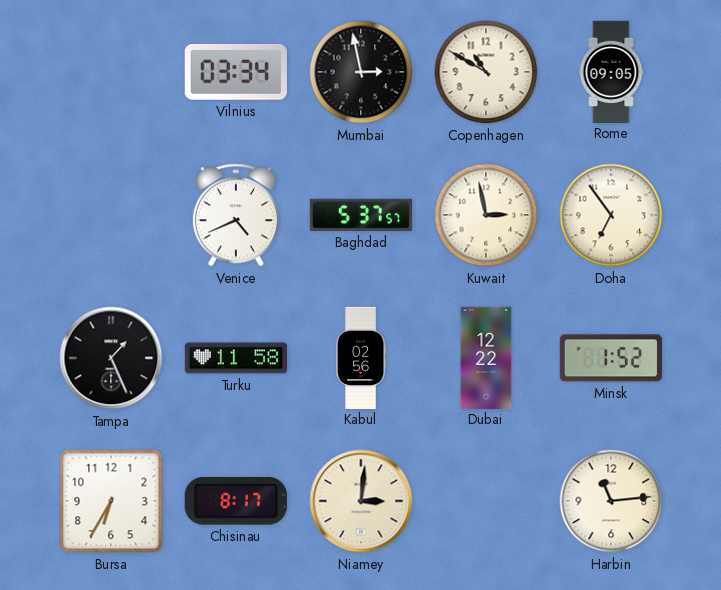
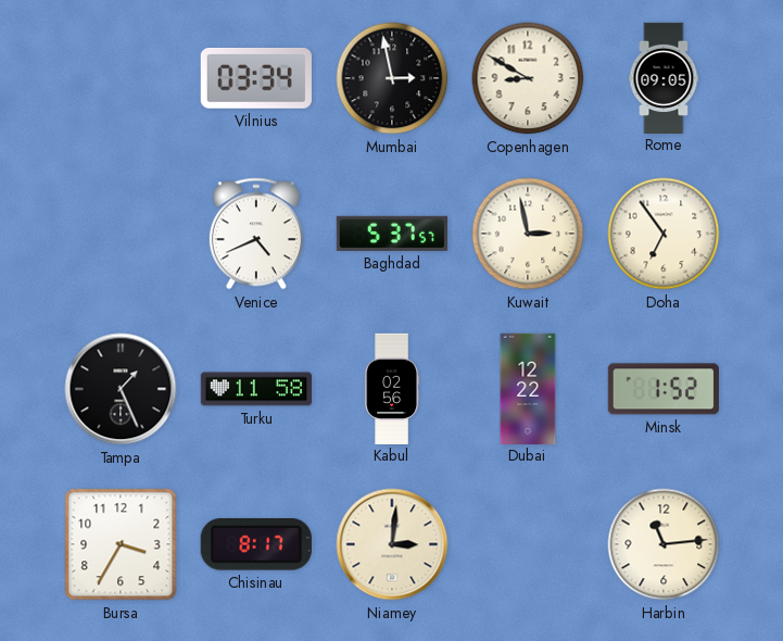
Copenhagen: 10:50 -> 8:50
Bursa: 6:35 -> 3:35
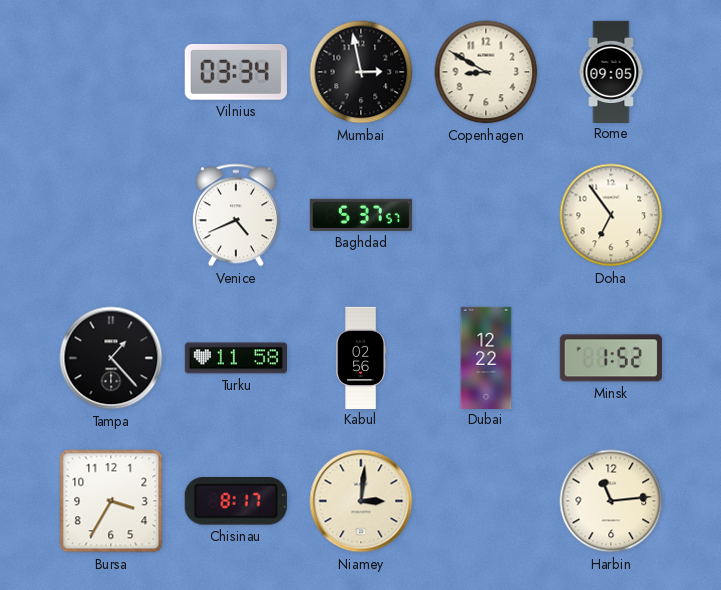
Kuwait: 2:58 -> none
Tampa: 1:26 -> 1:23
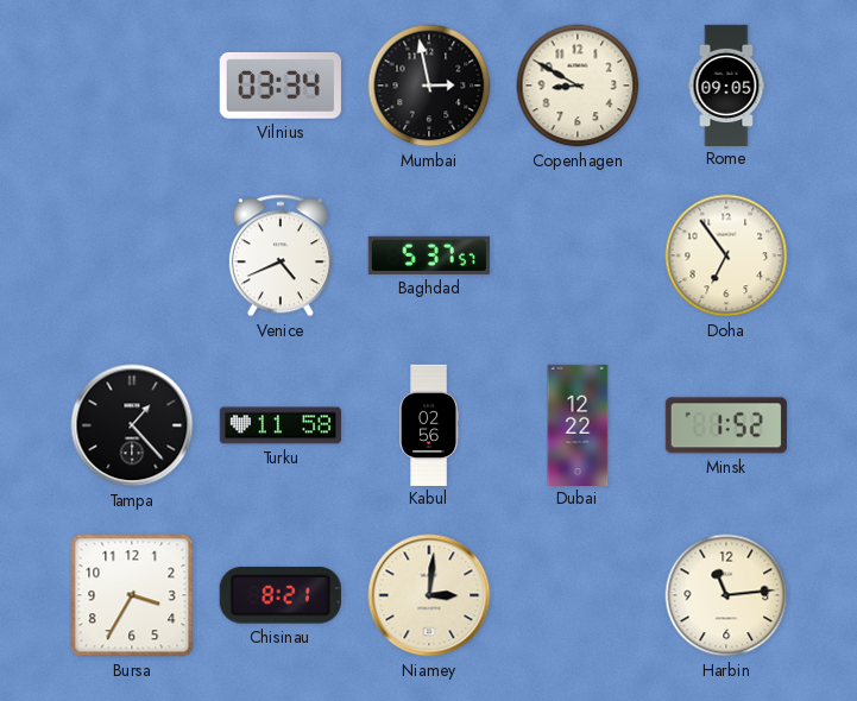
Chisinau: 8:17 -> 8:21
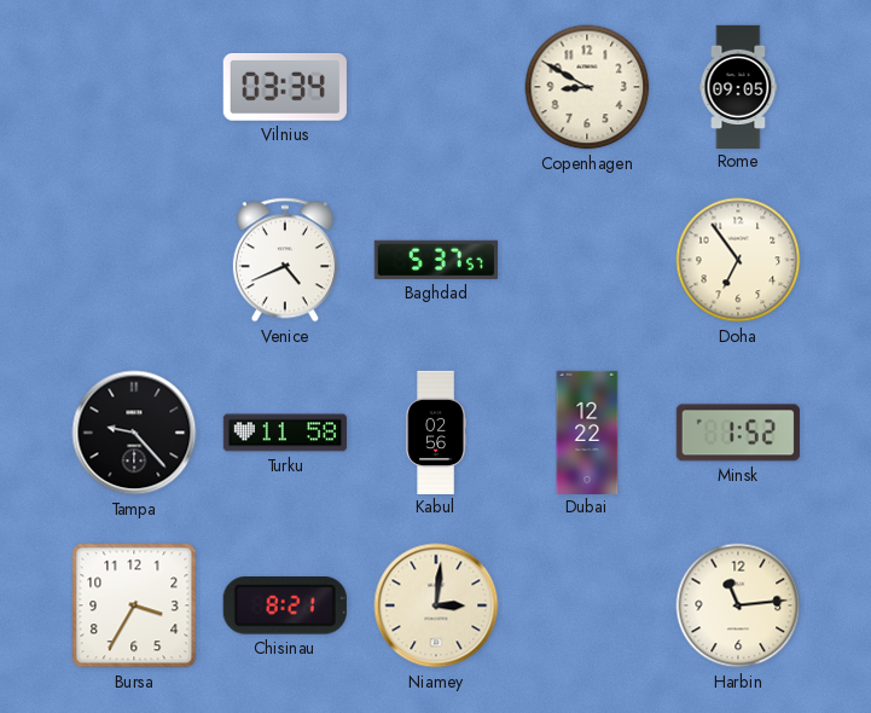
Mumbai: 2:58 -> none
Tampa: 1:23 -> 9:23
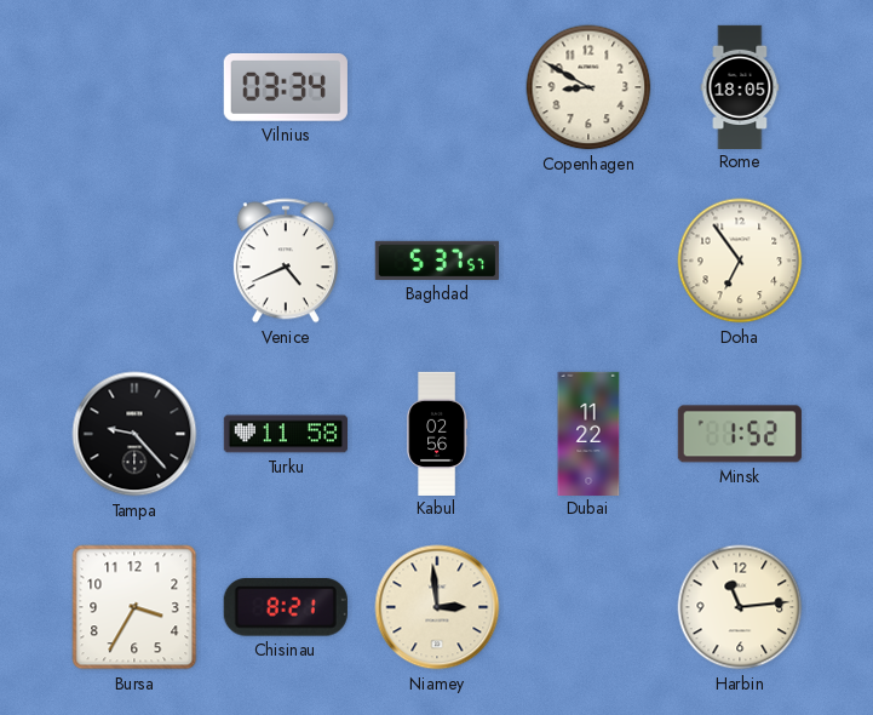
Rome: 09:05 -> 18:05
Dubai: 12:22 -> 11:22
Niamey: 3:01 -> 2:59
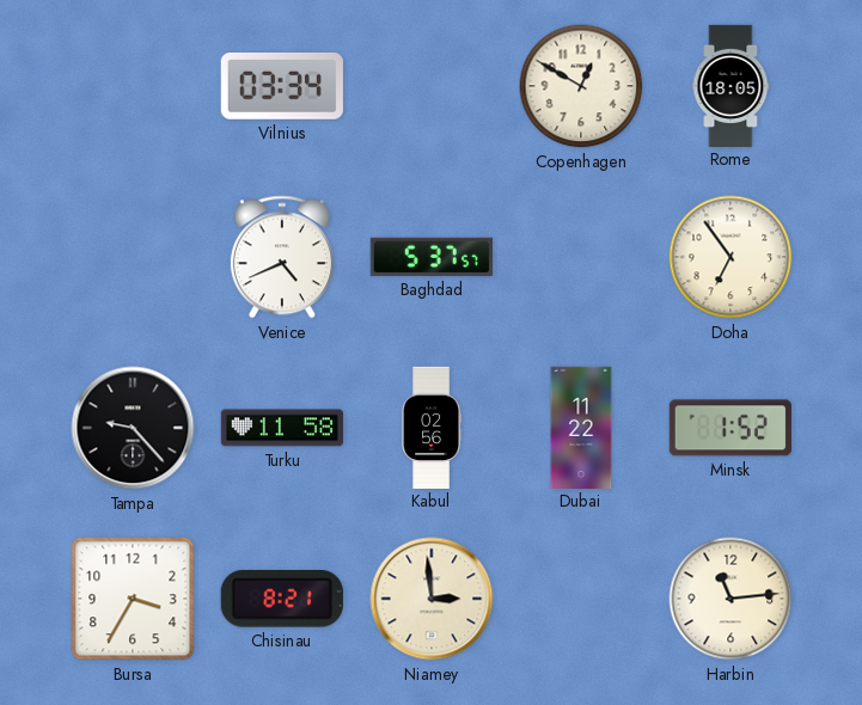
Copenhagen: 8:50 -> 12:50
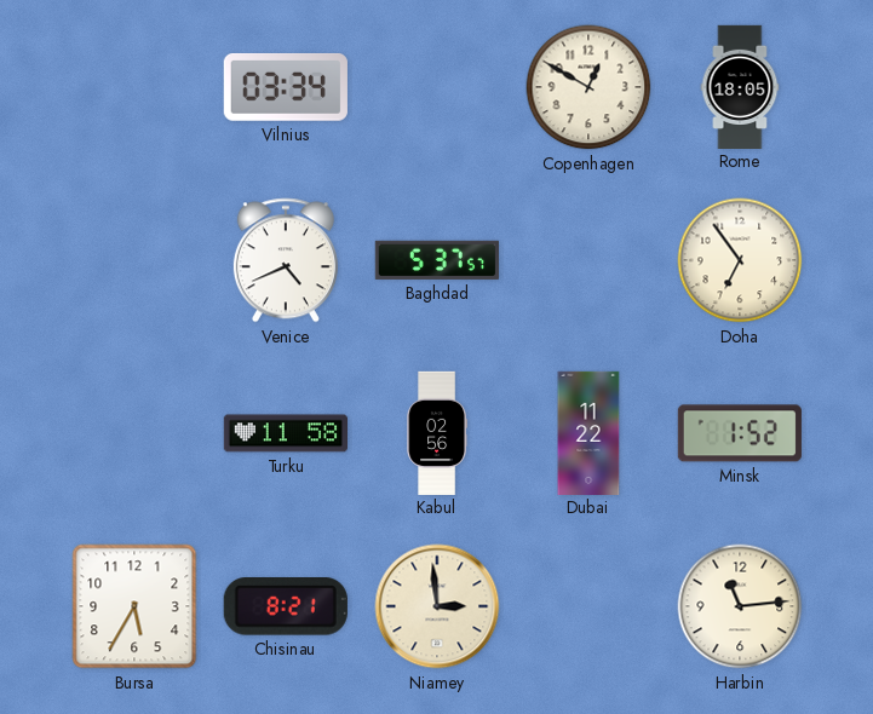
Tampa: 9:23 -> none
Bursa: 3:35 -> 5:35
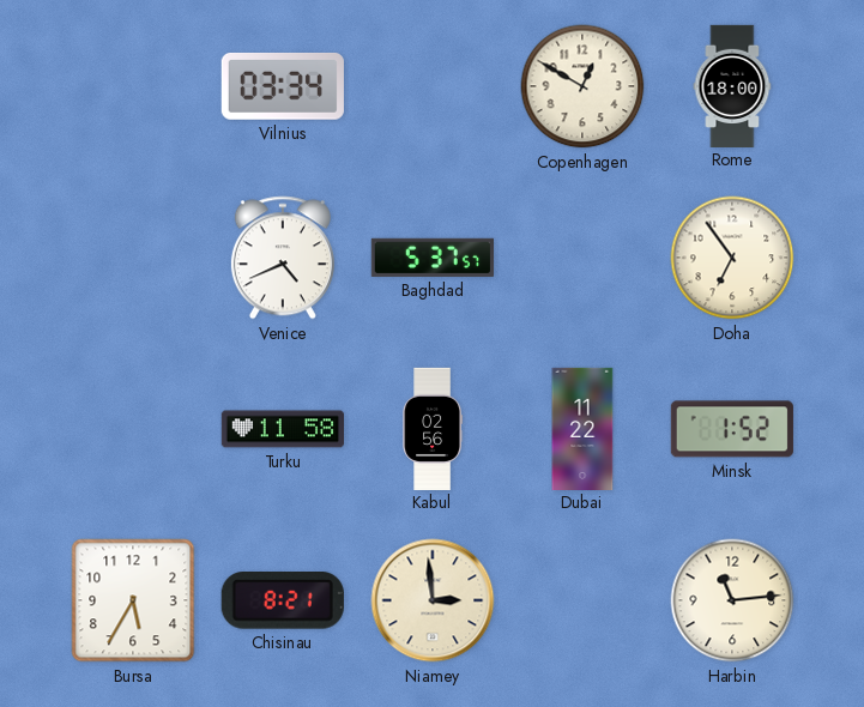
Rome: 18:05 -> 18:00
